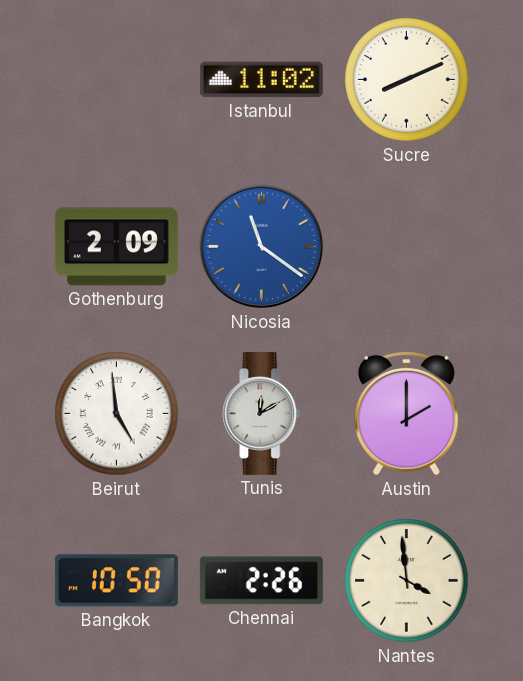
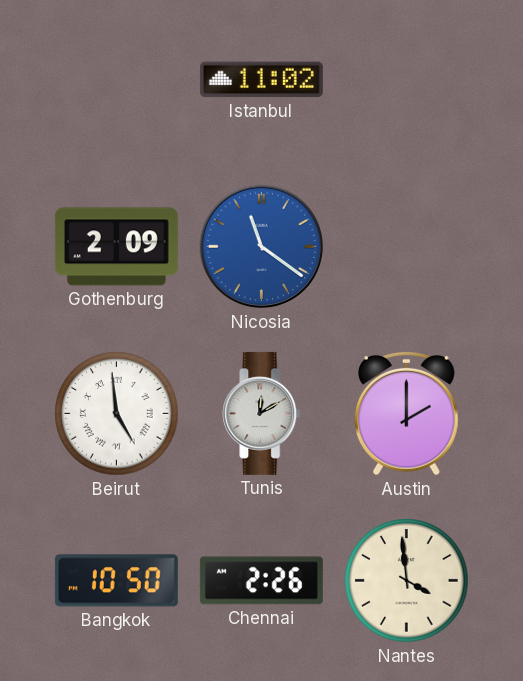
Sucre: 8:11 -> none
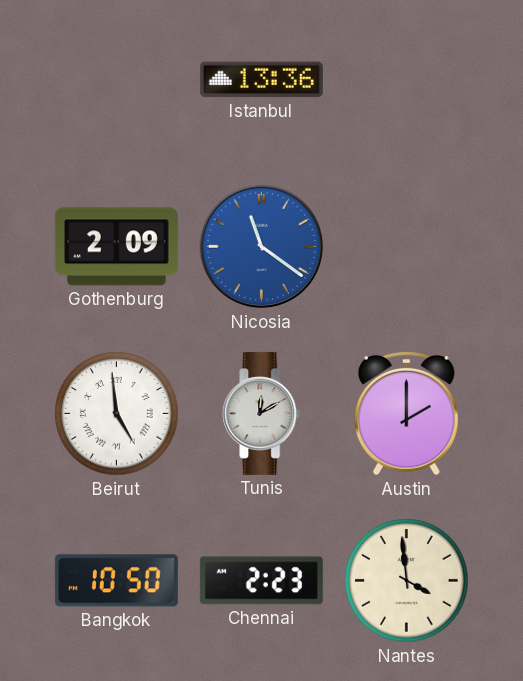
Istanbul: 11:02 -> 13:36
Chennai: 2:26 -> 2:23
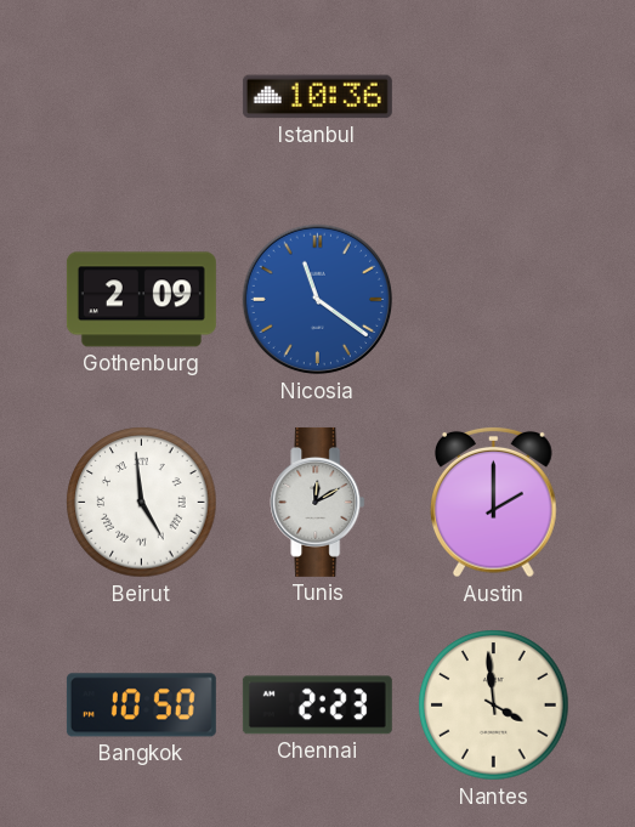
Istanbul: 13:36 -> 10:36
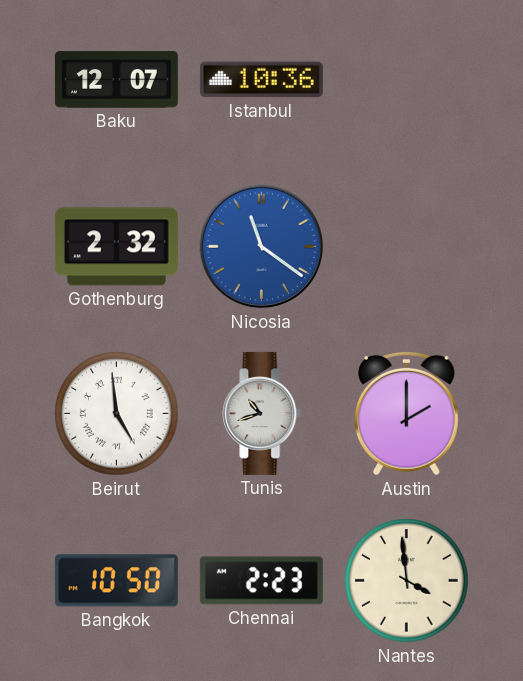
Baku: none -> 12:07
Gothenburg: 2:09 -> 2:32
Tunis: 12:10 -> 10:42
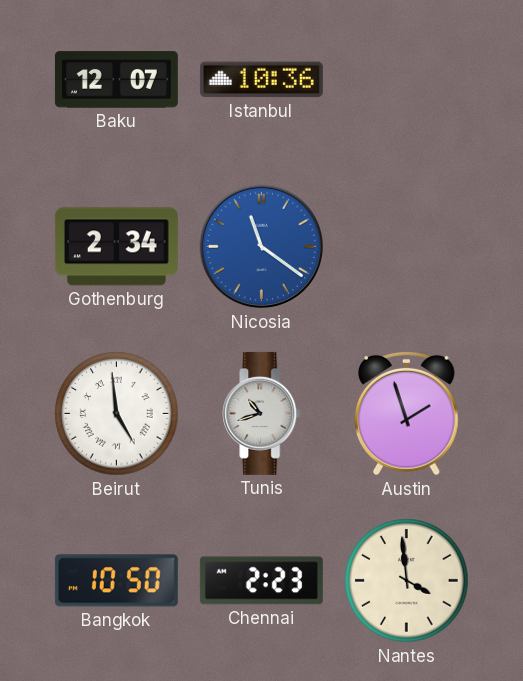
Gothenburg: 2:32 -> 2:34
Austin: 2:00 -> 1:57
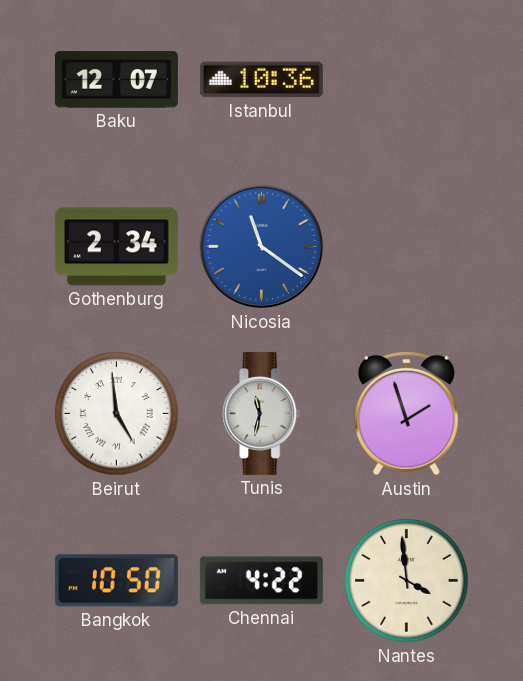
Tunis: 10:42 -> 11:32
Chennai: 2:23 -> 4:22
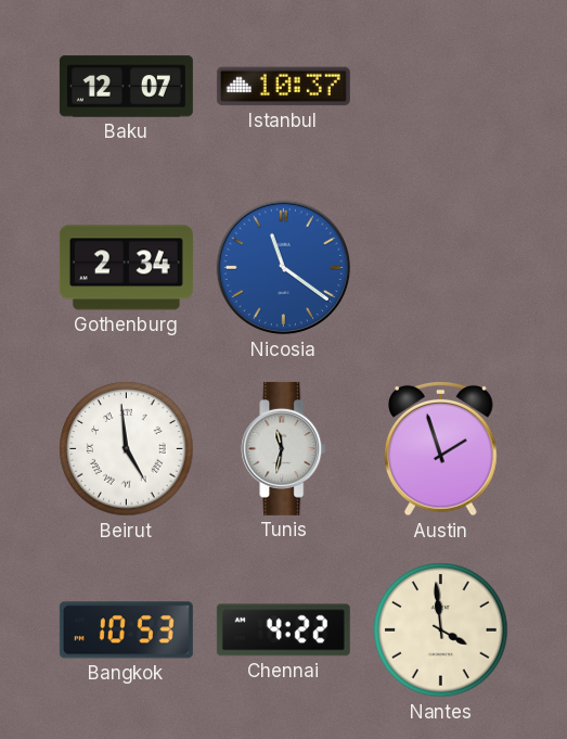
Istanbul: 10:36 -> 10:37
Bangkok: 10:50 -> 10:53
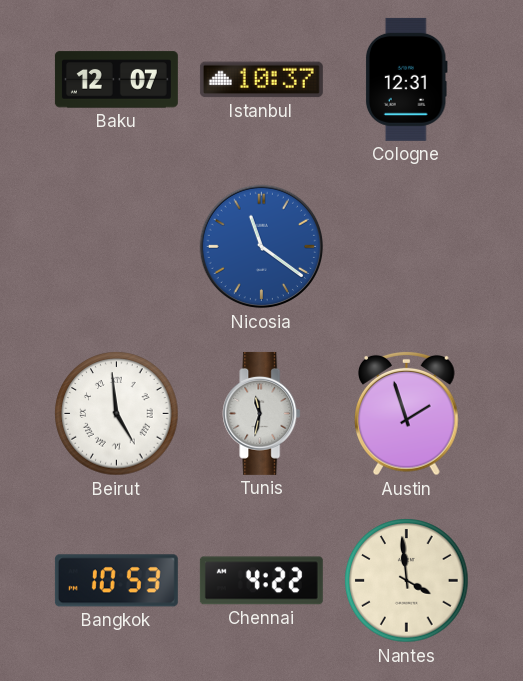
Cologne: none -> 12:31
Gothenburg: 2:34 -> none
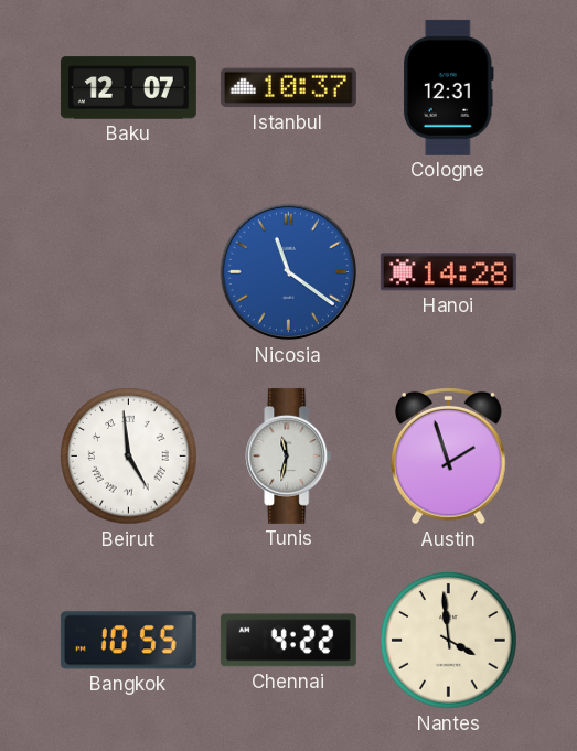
Hanoi: none -> 14:28
Bangkok: 10:53 -> 10:55
